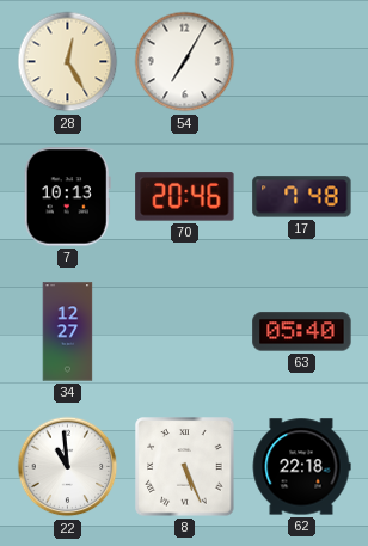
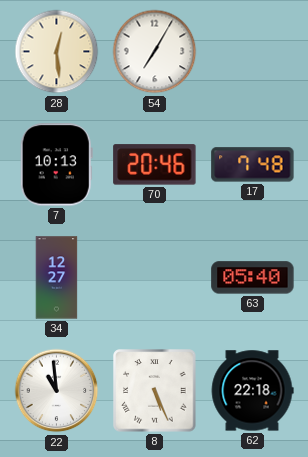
28: 12:25 -> 12:29
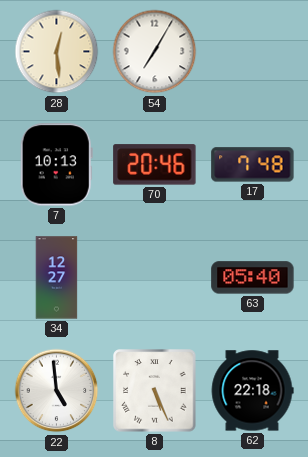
22: 10:59 -> 4:59
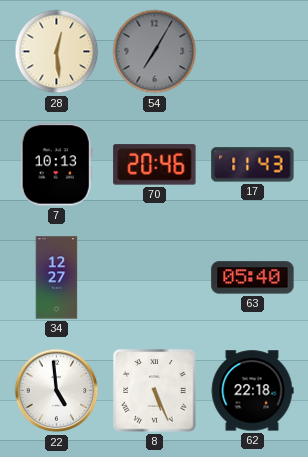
54 dial: white -> grey
17: 7:48 -> 11:43
